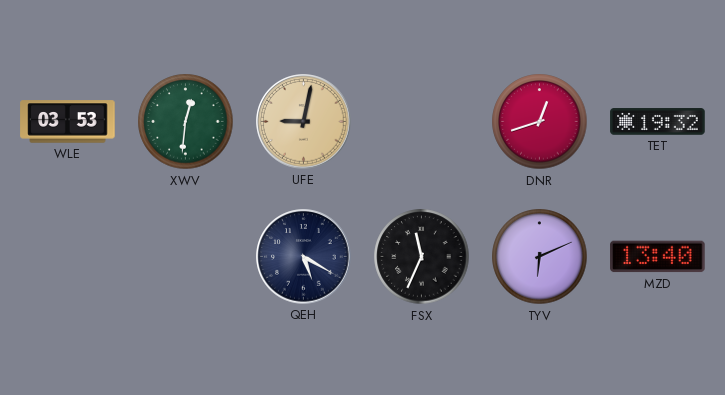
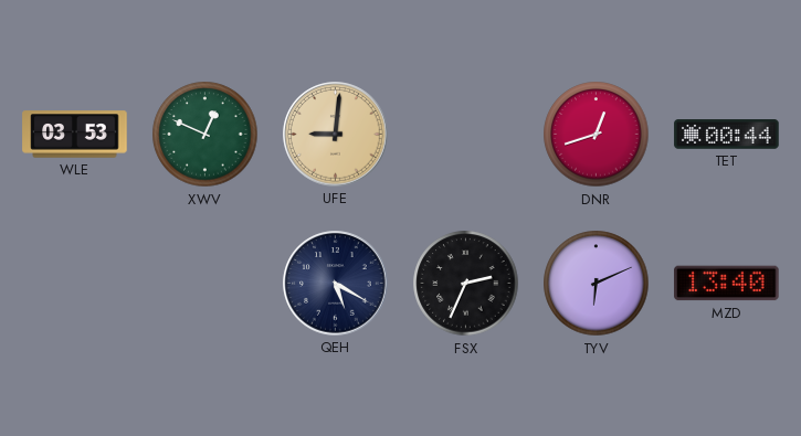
XWV: 12:31 -> 12:49
UFE: 9:02 -> 9:01
TET: 19:32 -> 00:44
FSX: 11:34 -> 2:34
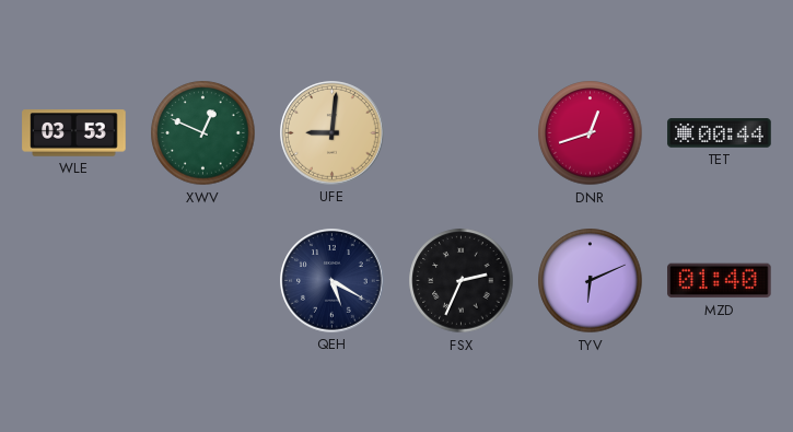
MZD: 13:40 -> 01:40
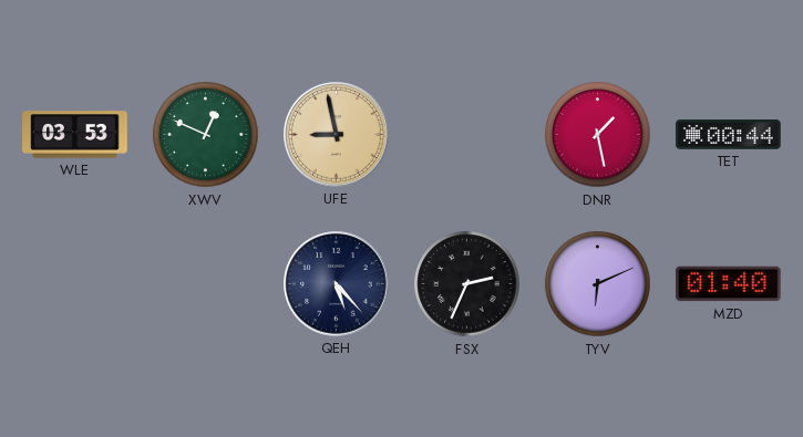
UFE: 9:01 -> 8:58
DNR: 12:42 -> 1:28
QEH: 5:20 -> 5:23
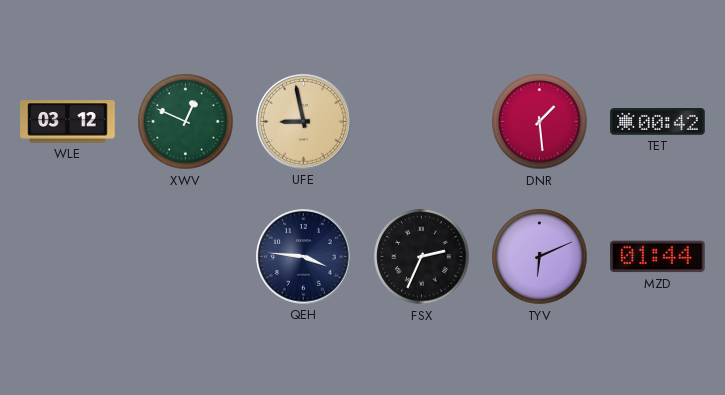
WLE: 03:53 -> 03:12
DNR: 1:28 -> 1:29
TET: 00:44 -> 00:42
QEH: 5:23 -> 3:46
MZD: 01:40 -> 01:44
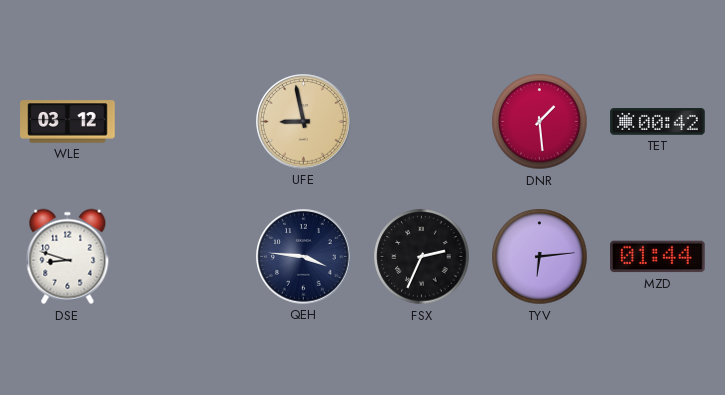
XWV: 12:49 -> none
DSE: none -> 8:48
TYV: 6:11 -> 6:14
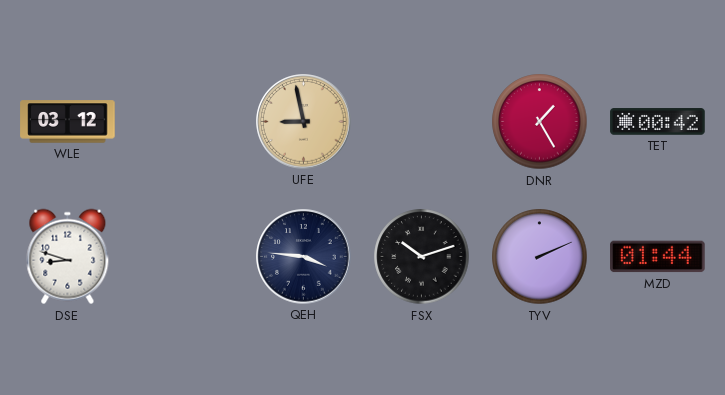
DNR: 1:29 -> 1:25
FSX: 2:34 -> 10:12
TYV: 6:14 -> 2:11
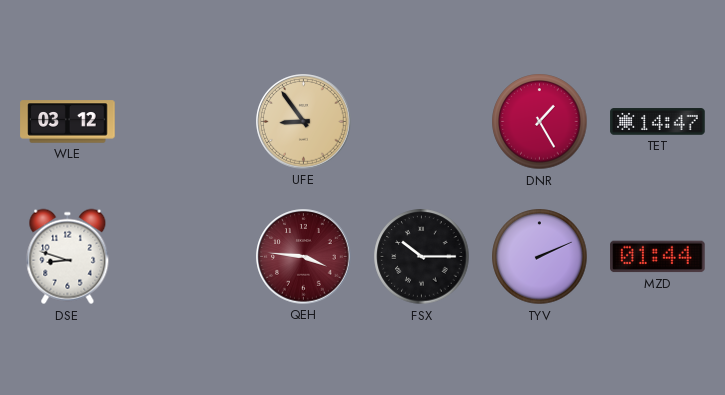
UFE: 8:58 -> 8:54
TET: 00:42 -> 14:47
QEH dial: navy -> burgundy
FSX: 10:12 -> 10:15
